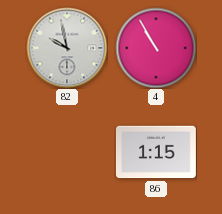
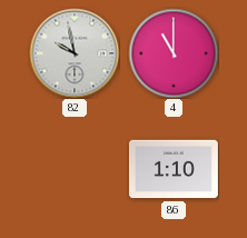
4: 10:55 -> 11:00
86: 1:15 -> 1:10
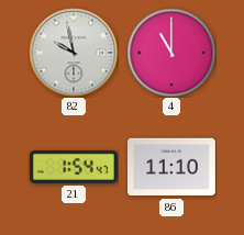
21: none -> 1:54
86: 1:10 -> 11:10
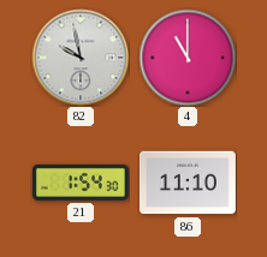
21: 1:54:47 -> 1:54:30
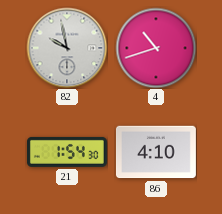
4: 11:00 -> 10:42
86: 11:10 -> 4:10
